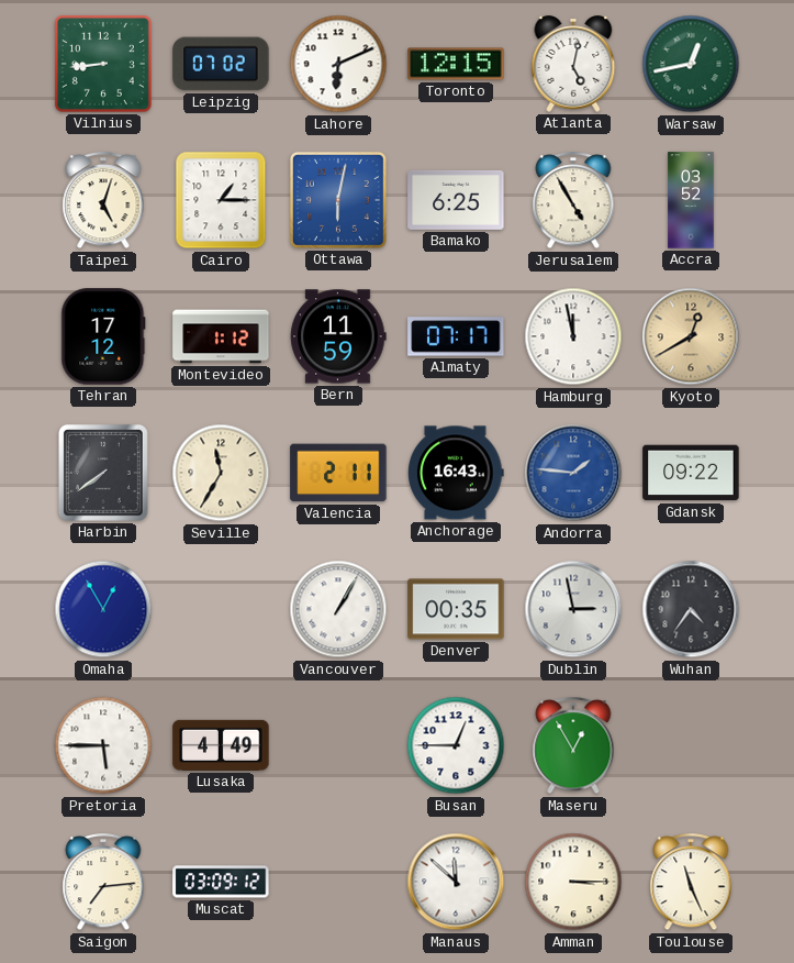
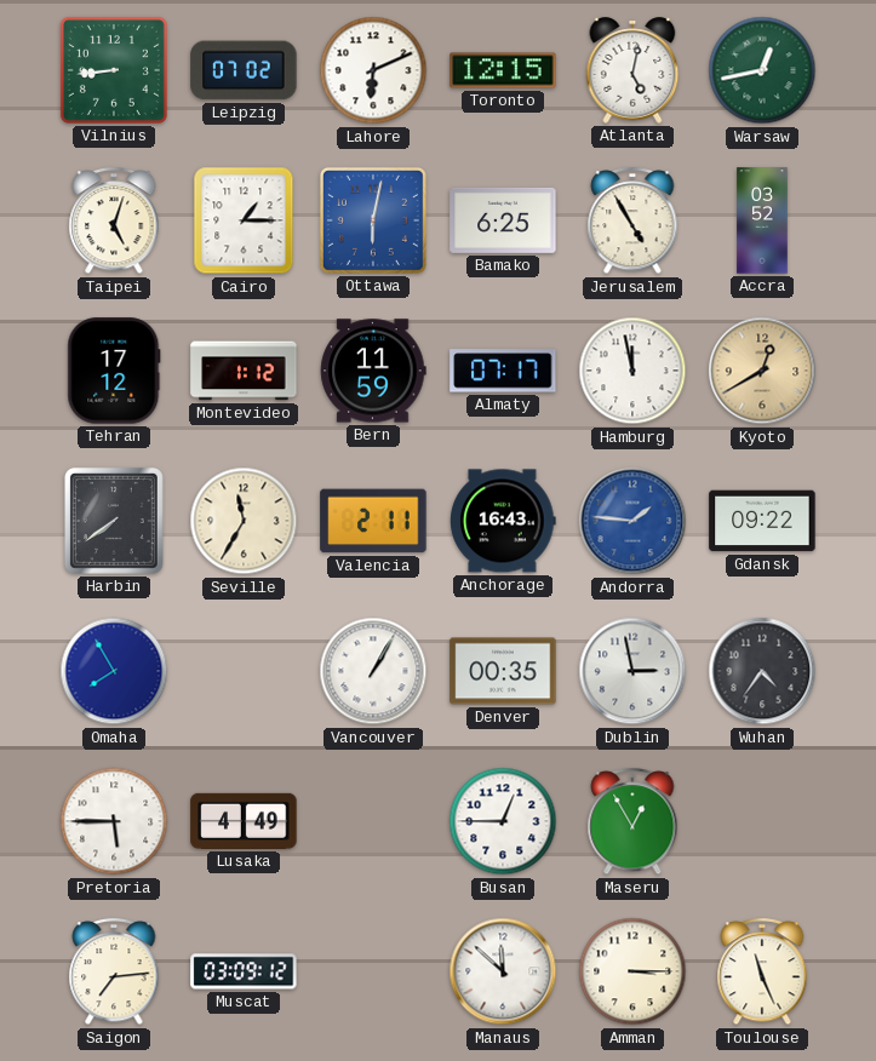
Omaha: 12:55 -> 7:55
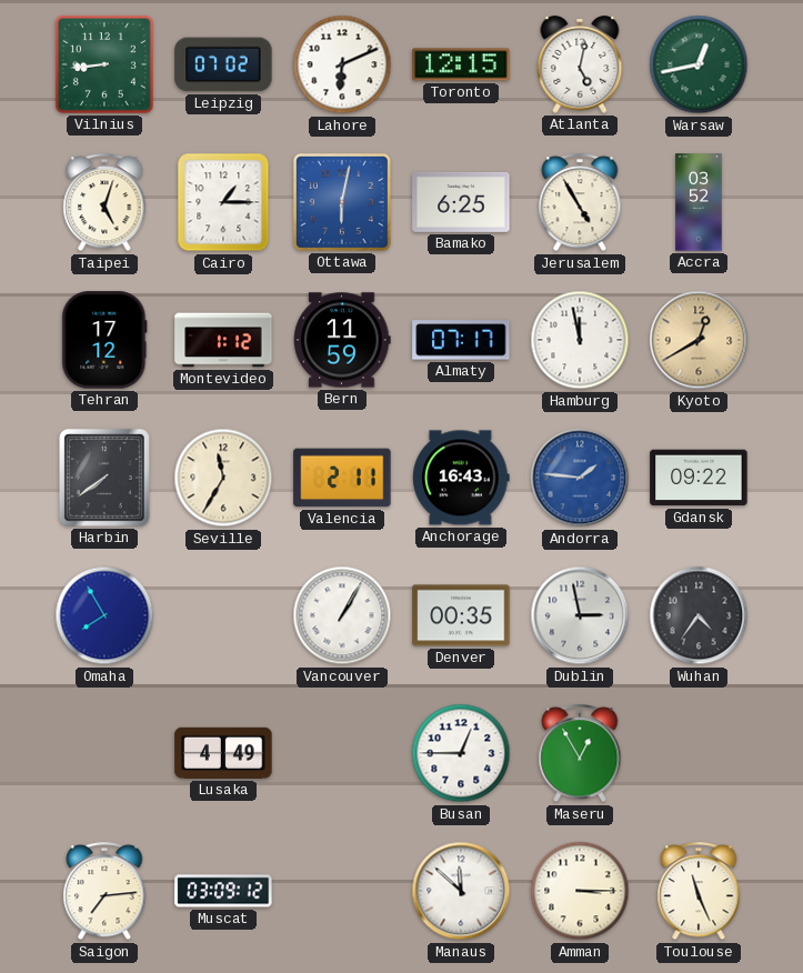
Pretoria: 5:45 -> none
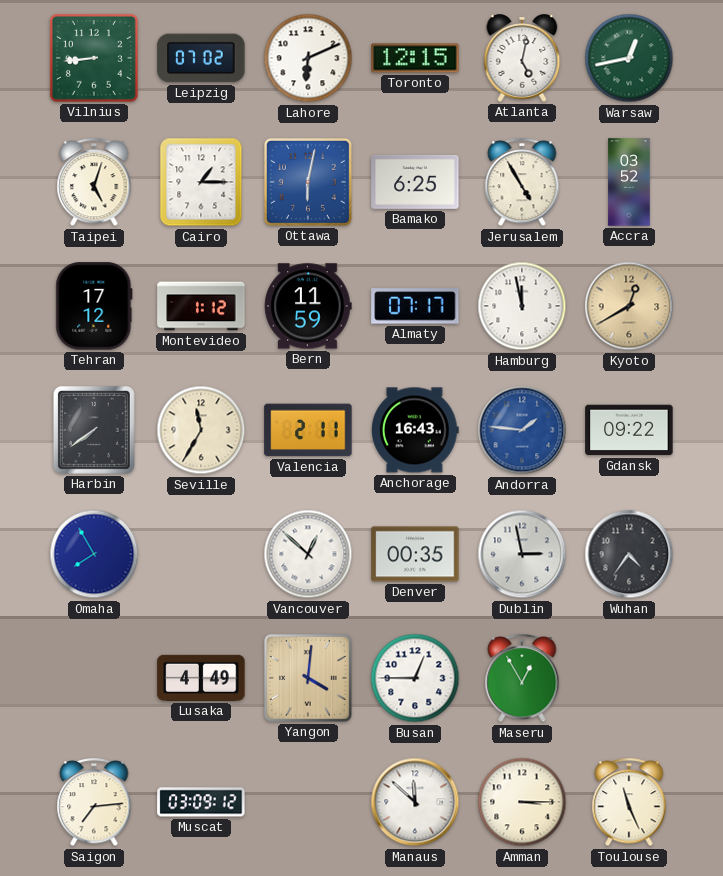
Vancouver: 1:05 -> 12:52
Yangon: none -> 4:01
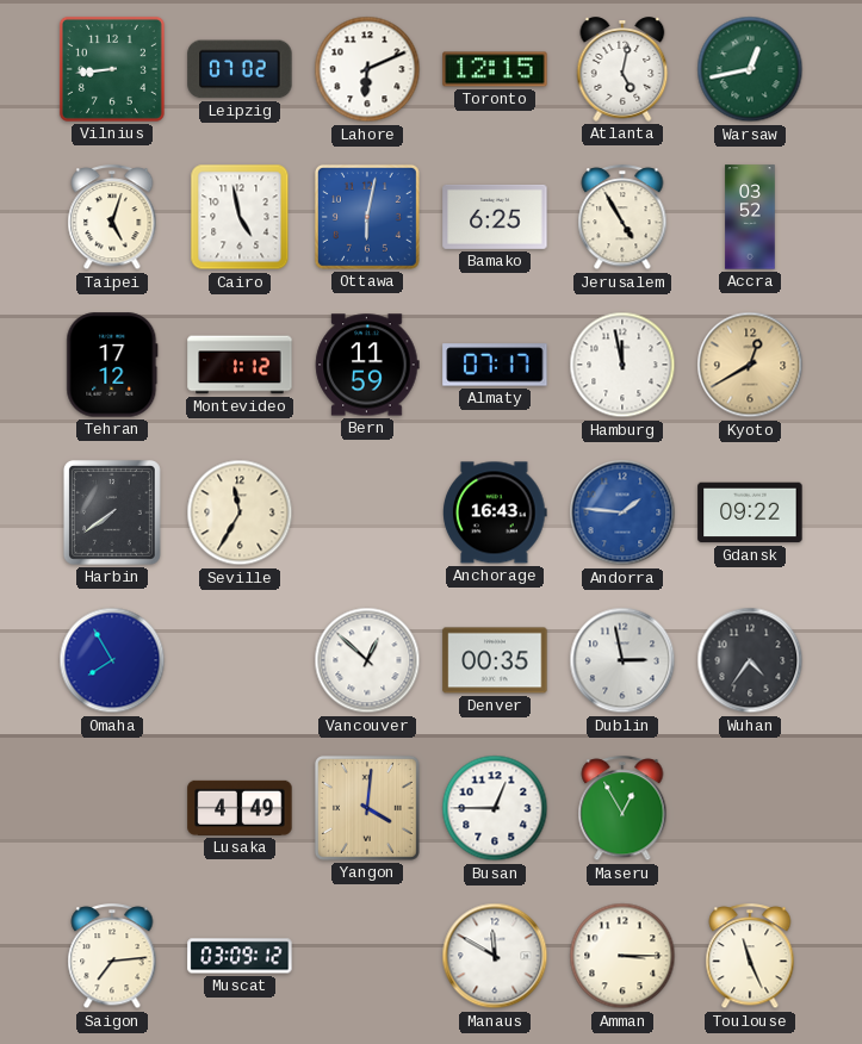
Cairo: 1:15 -> 4:58
Valencia: 2:11 -> none
Manaus: 11:52 -> 11:50
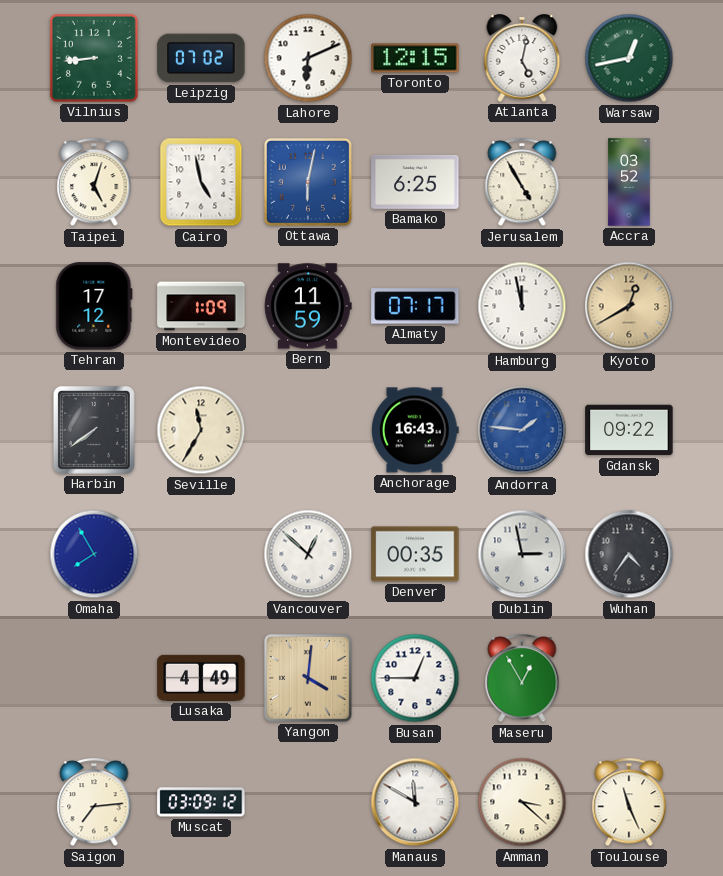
Montevideo: 1:12 -> 1:09
Amman: 3:15 -> 3:22
